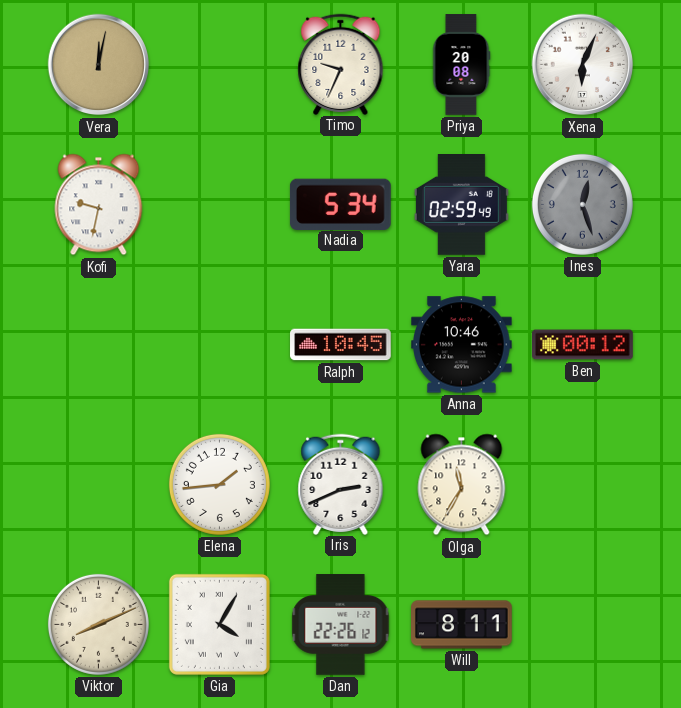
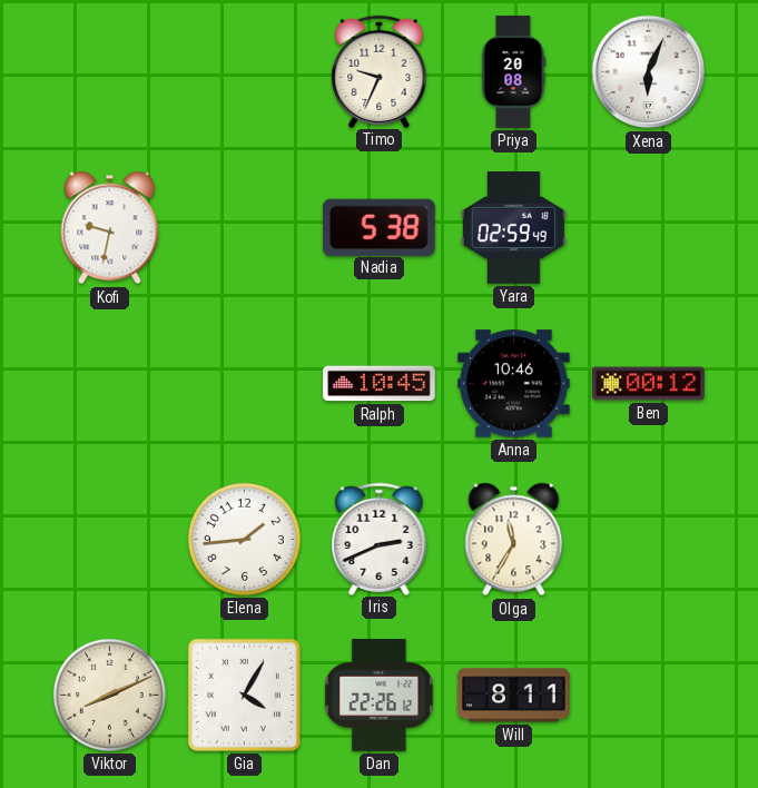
Vera: 12:02 -> none
Nadia: 5:34 -> 5:38
Ines: 12:27 -> none
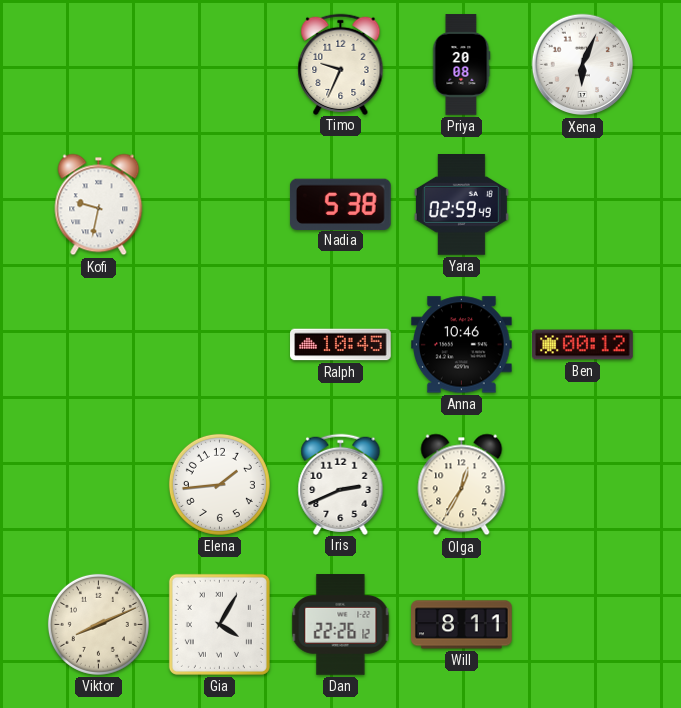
Olga: 11:35 -> 12:35
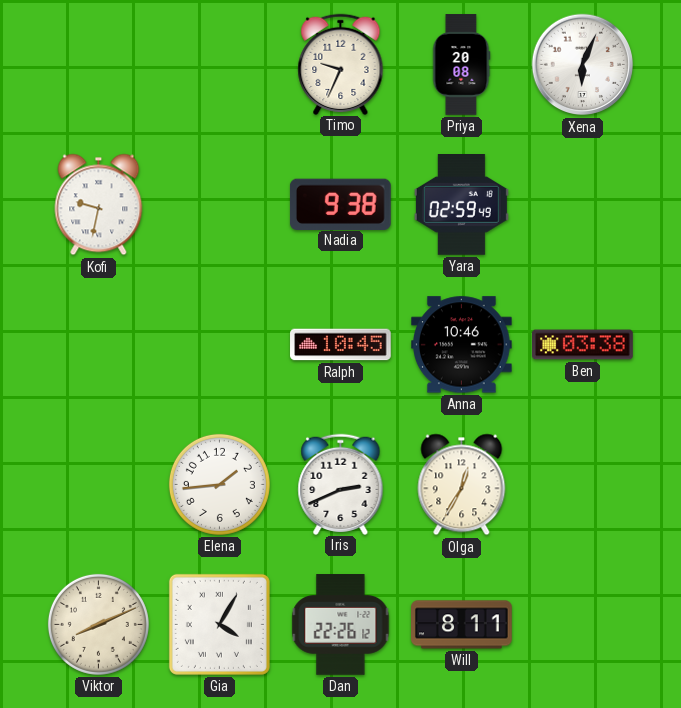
Nadia: 5:38 -> 9:38
Ben: 00:12 -> 03:38
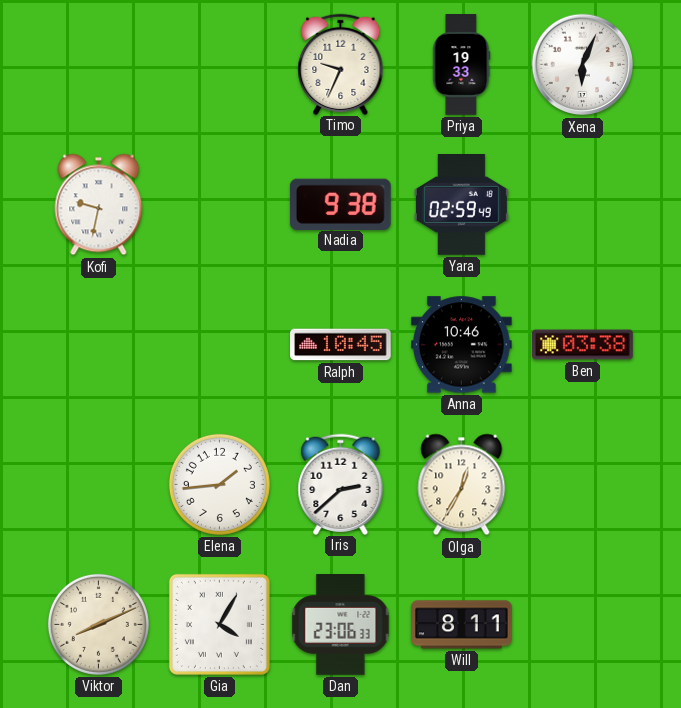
Priya: 20:08 -> 19:33
Iris: 2:41 -> 2:38
Dan: 22:26 -> 23:06
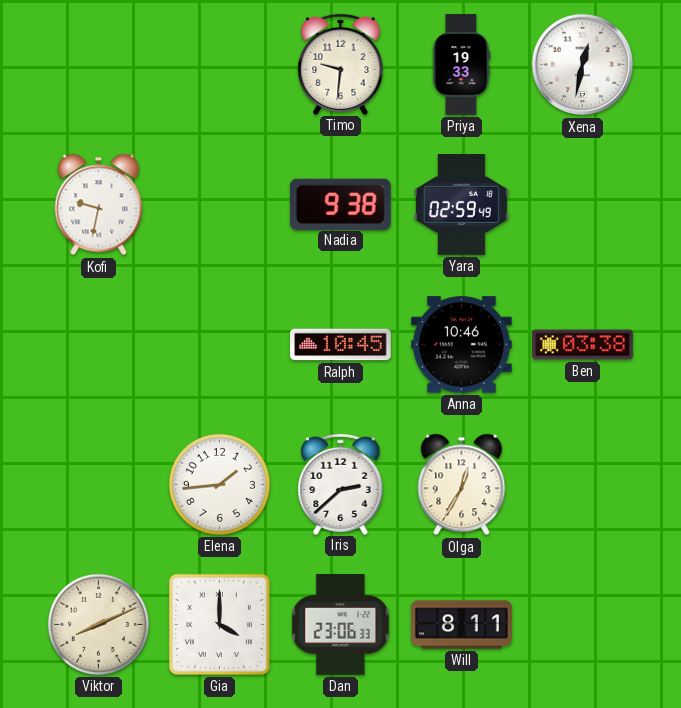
Timo: 9:34 -> 9:31
Xena: 6:04 -> 12:32
Gia: 4:05 -> 4:00
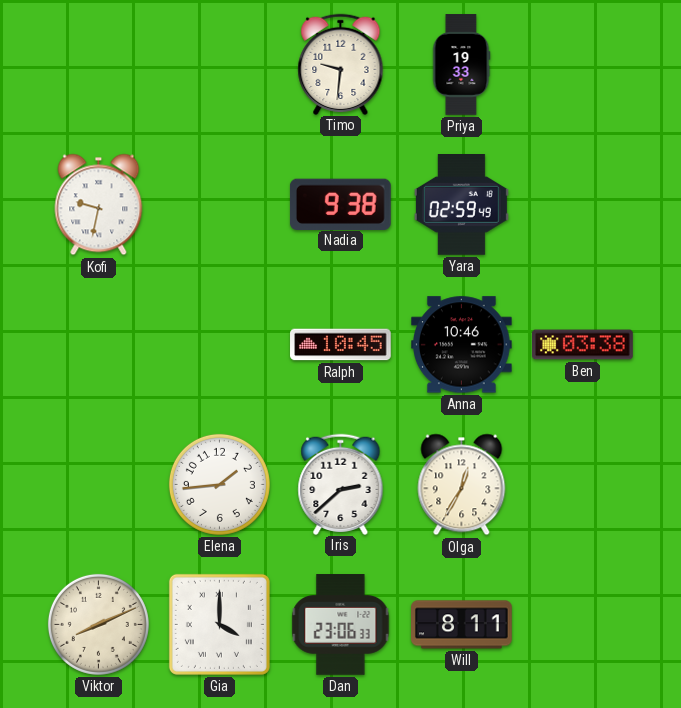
Xena: 12:32 -> none
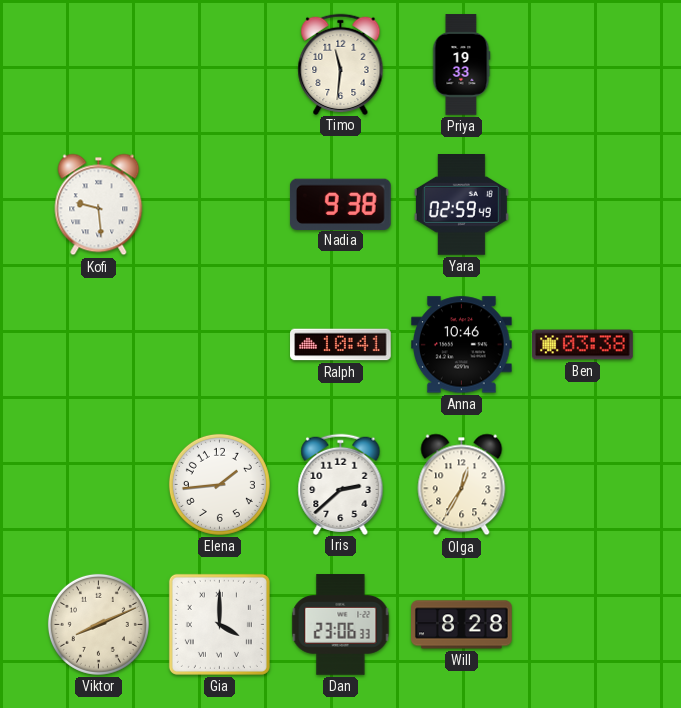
Timo: 9:31 -> 11:31
Kofi: 9:32 -> 9:29
Ralph: 10:45 -> 10:41
Will: 8:11 -> 8:28
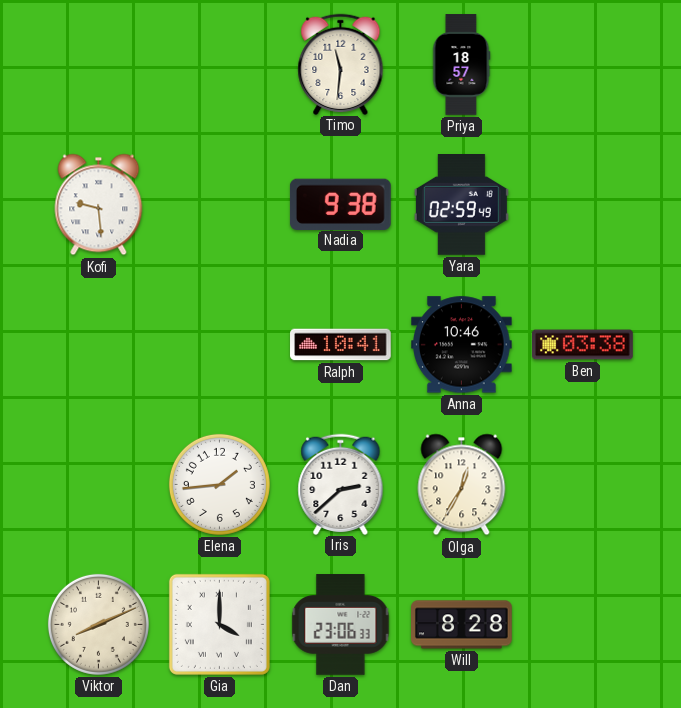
Priya: 19:33 -> 18:57
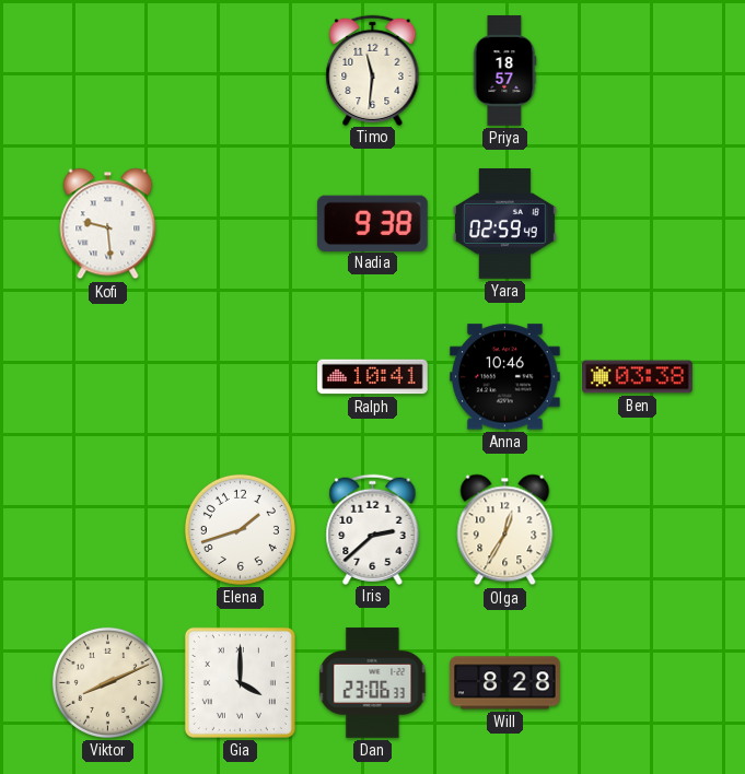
Elena: 1:44 -> 1:42
